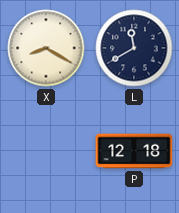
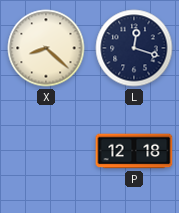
X: 8:20 -> 8:22
L: 11:40 -> 12:18
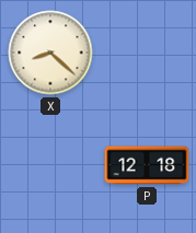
L: 12:18 -> none
